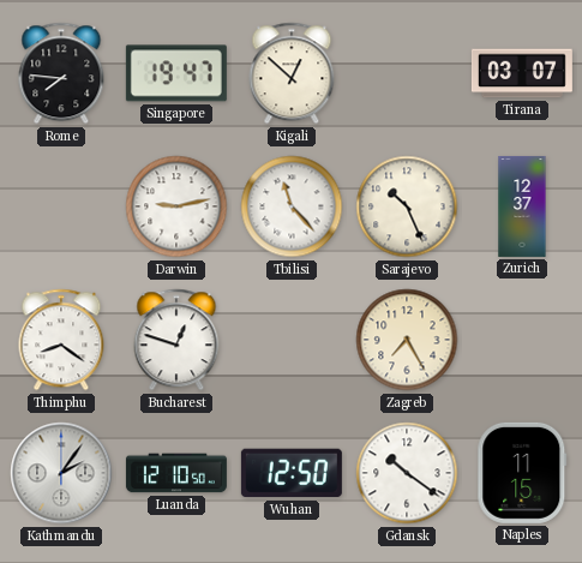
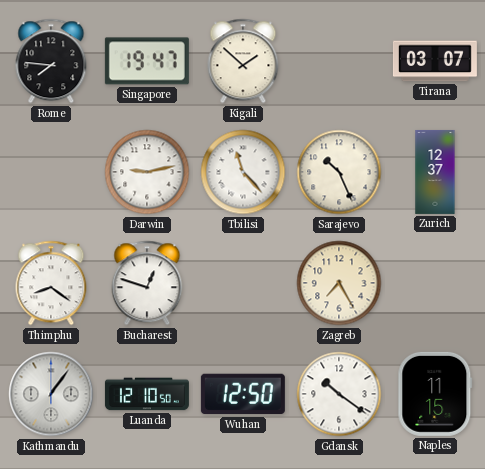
Kigali: 12:52 -> 1:52
Kathmandu: 2:06 -> 1:06
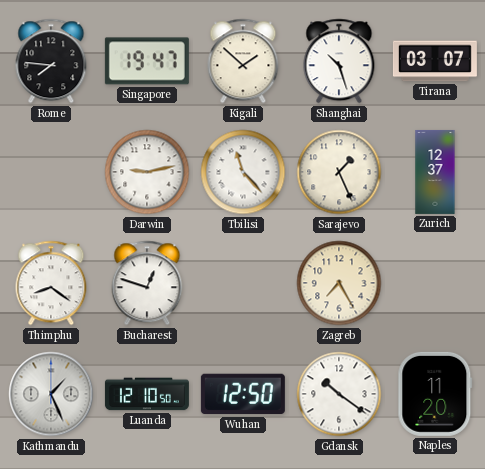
Shanghai: none -> 10:27
Sarajevo: 10:26 -> 1:26
Kathmandu: 1:06 -> 1:26
Naples: 11:15 -> 11:20
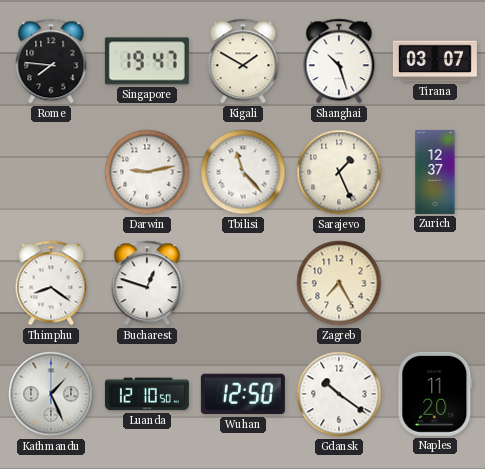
Kigali: 1:52 -> 1:50
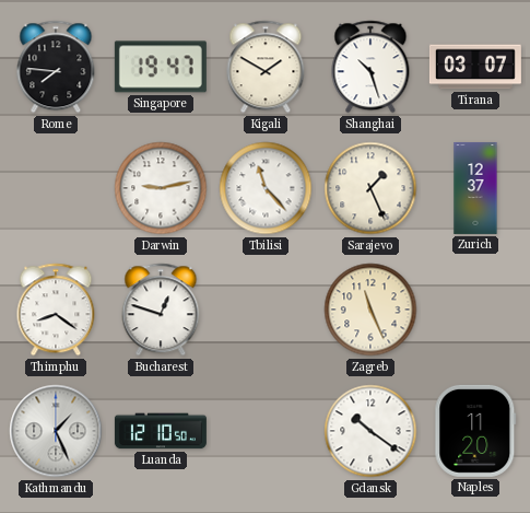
Zagreb: 7:25 -> 11:26
Wuhan: 12:50 -> none
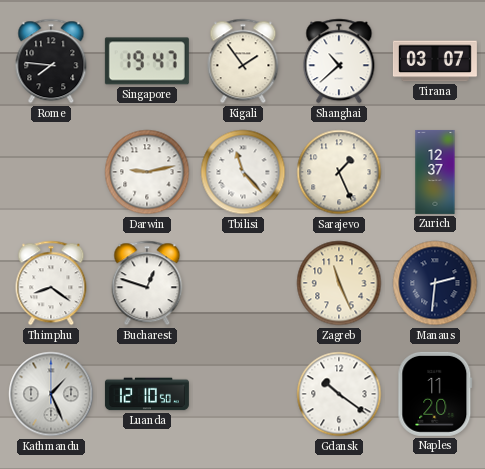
Kigali: 1:50 -> 1:54
Shanghai: 10:27 -> 10:38
Manaus: none -> 2:31
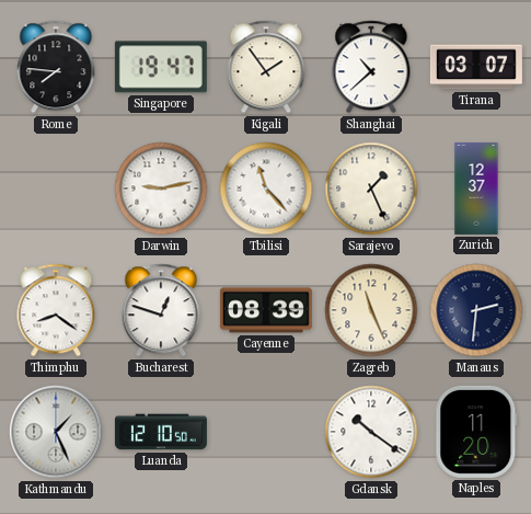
Cayenne: none -> 08:39
